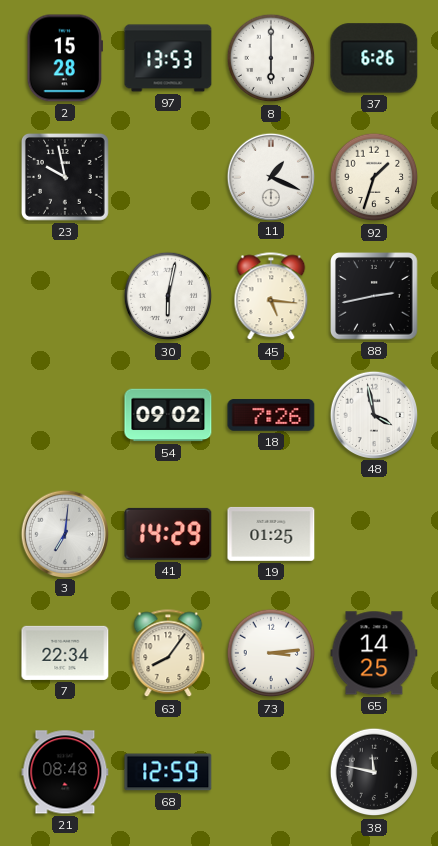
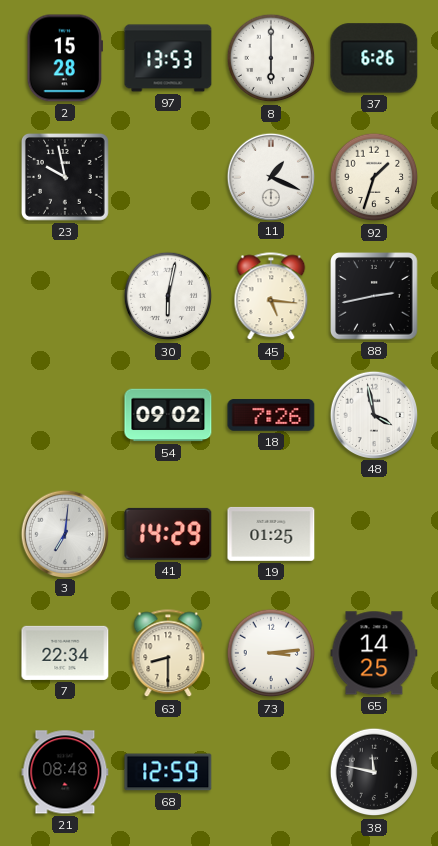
63: 8:06 -> 8:30
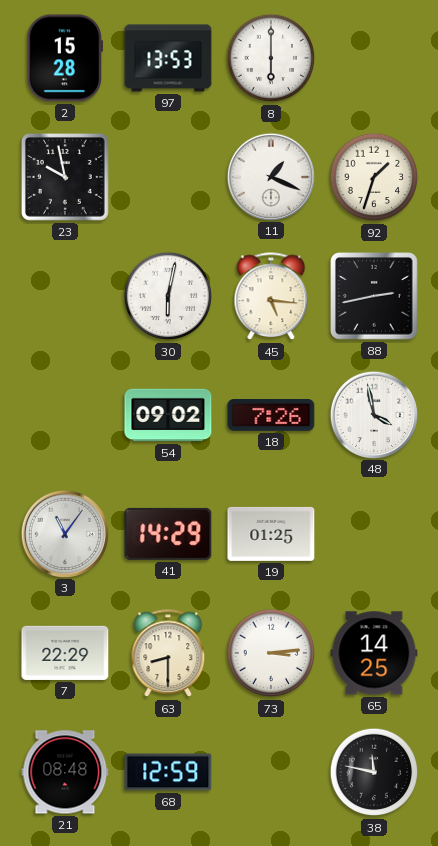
37: 6:26 -> none
3: 7:01 -> 11:06
7: 22:34 -> 22:29
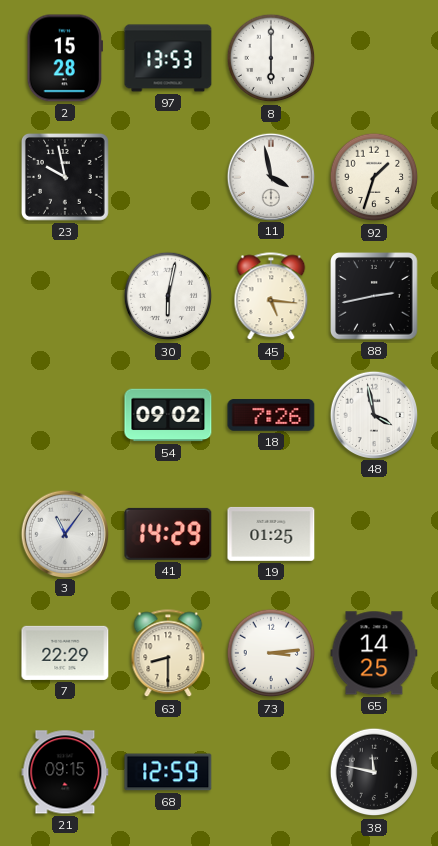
11: 1:19 -> 3:58
21: 08:48 -> 09:15
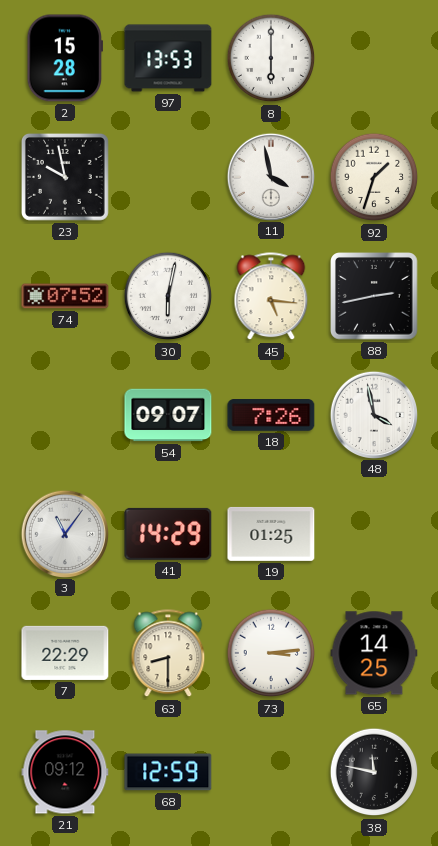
74: none -> 07:52
54: 09:02 -> 09:07
21: 09:15 -> 09:12
